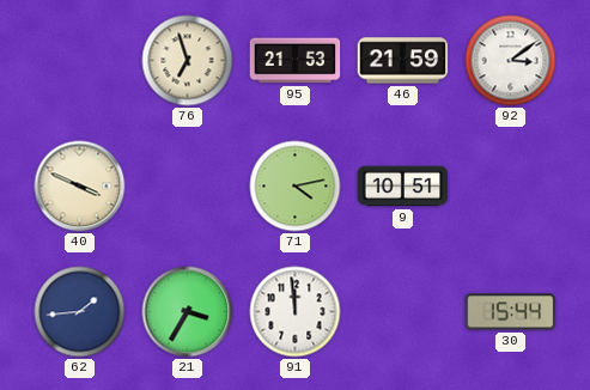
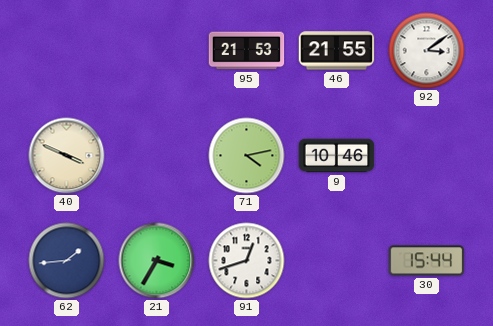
76: 6:57 -> none
46: 21:59 -> 21:55
9: 10:51 -> 10:46
91: 11:59 -> 12:42
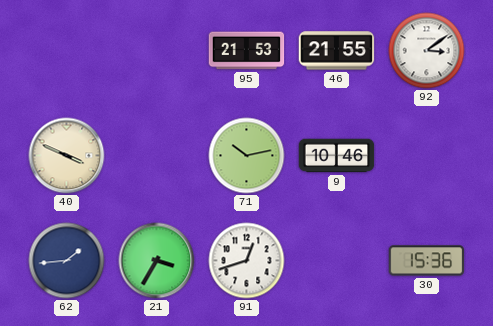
71: 4:13 -> 10:13
30: 15:44 -> 15:36
